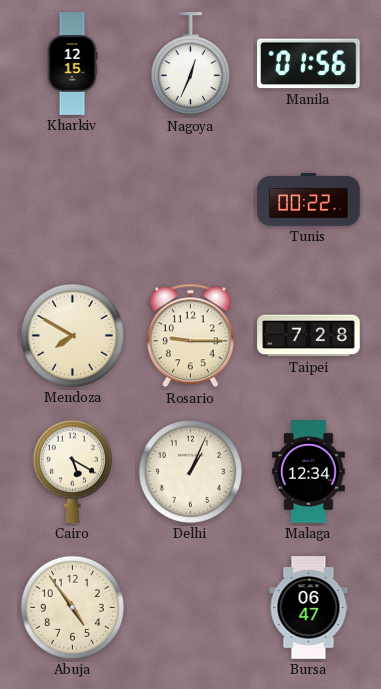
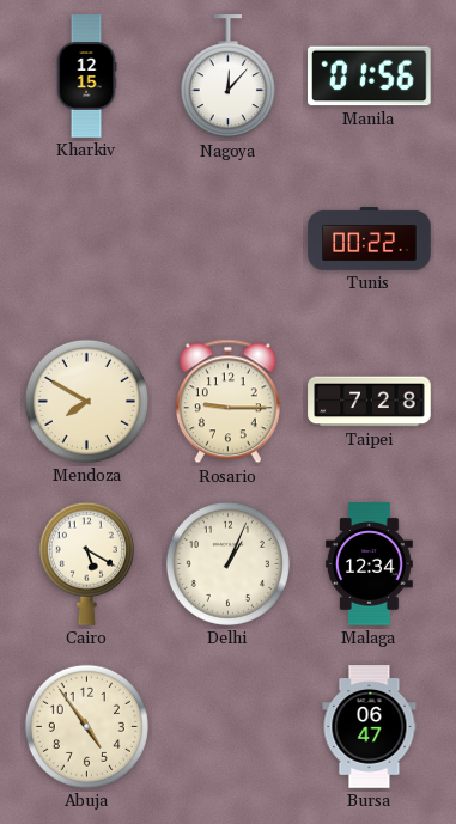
Nagoya: 12:34 -> 12:07
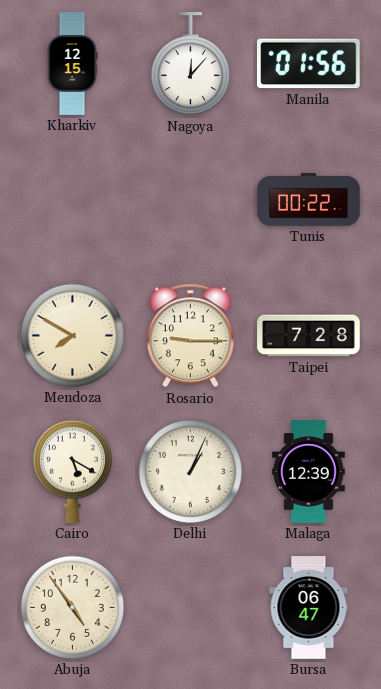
Malaga: 12:34 -> 12:39
